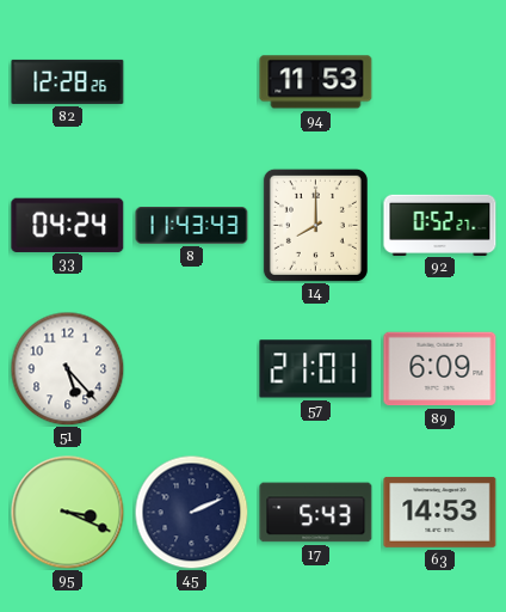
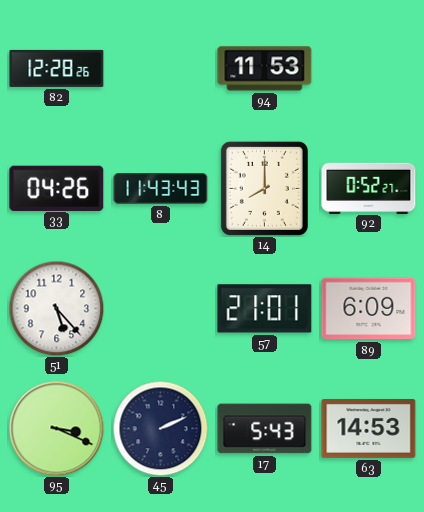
33: 04:24 -> 04:26
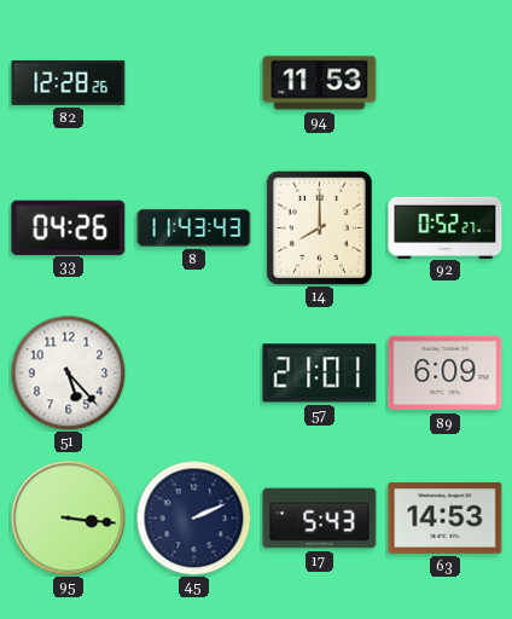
95: 3:19 -> 3:16
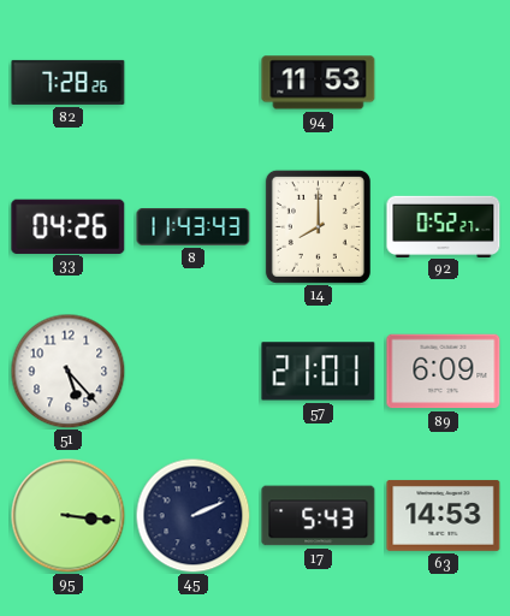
82: 12:28 -> 7:28
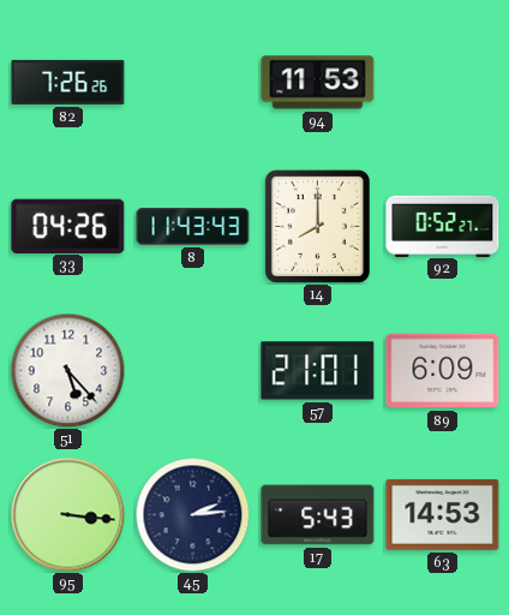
82: 7:28 -> 7:26
45: 2:11 -> 2:14
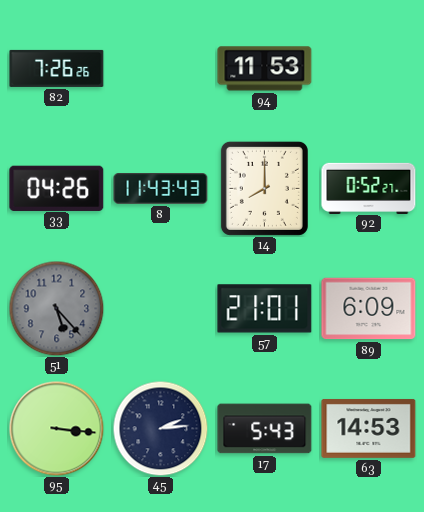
51 dial: white -> grey
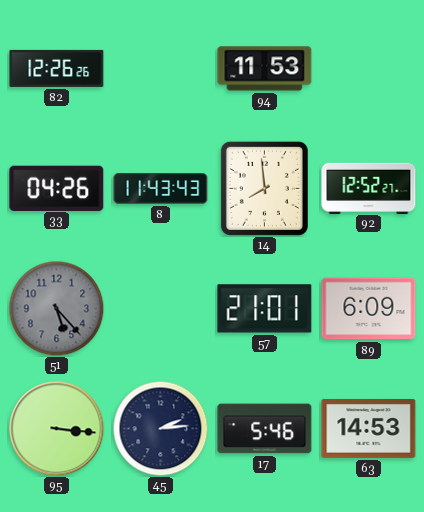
82: 7:26 -> 12:26
14: 8:00 -> 7:59
92: 0:52 -> 12:52
17: 5:43 -> 5:46
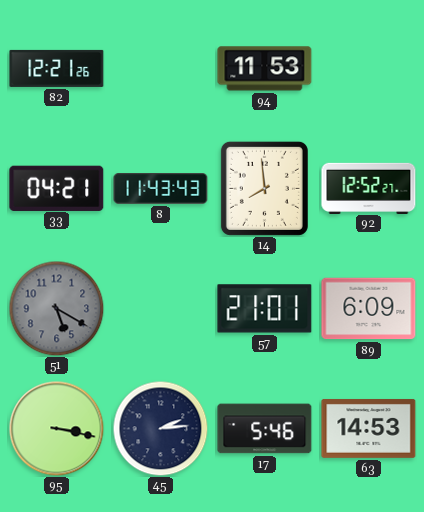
82: 12:26 -> 12:21
33: 04:26 -> 04:21
51: 5:23 -> 5:20
95: 3:16 -> 3:17
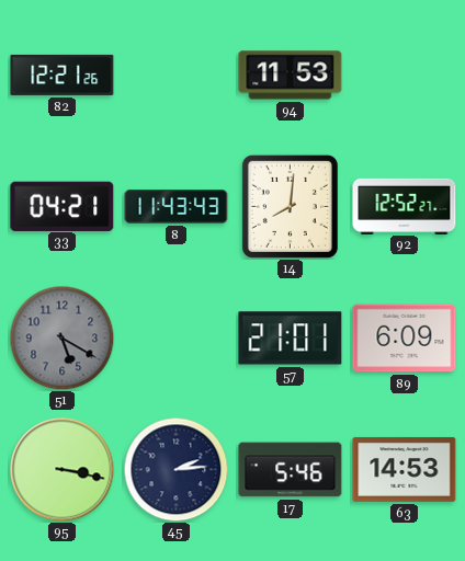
14: 7:59 -> 8:01
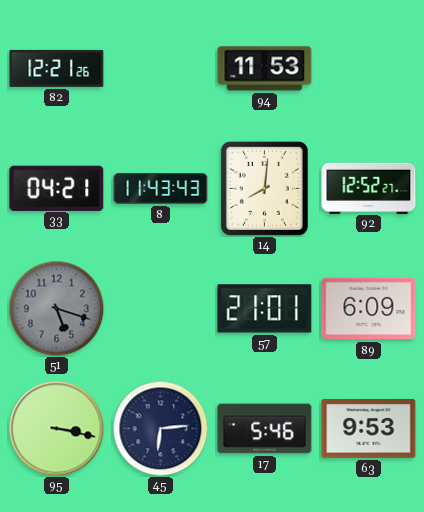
51: 5:20 -> 5:18
45: 2:14 -> 6:14
63: 14:53 -> 9:53
